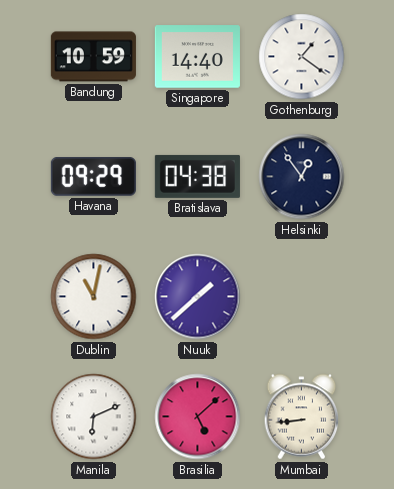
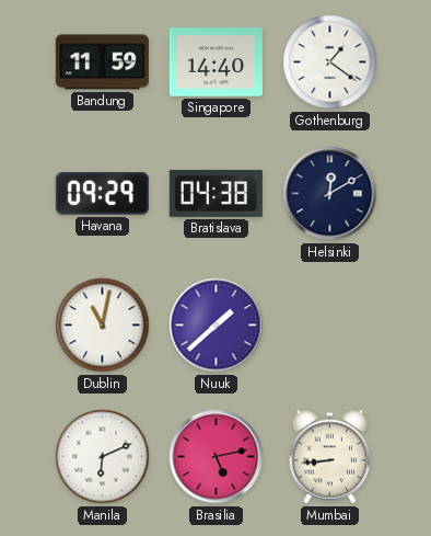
Bandung: 10:59 -> 11:59
Helsinki: 12:54 -> 12:10
Brasilia: 5:08 -> 5:13
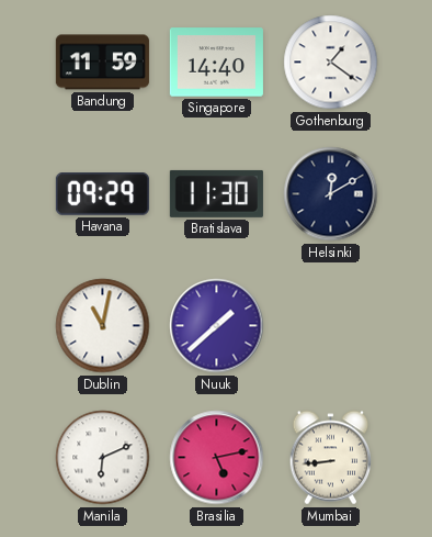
Bratislava: 04:38 -> 11:30
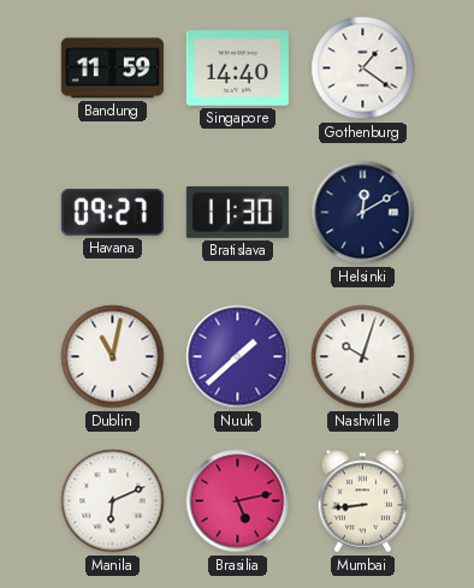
Havana: 09:29 -> 09:27
Nashville: none -> 10:03
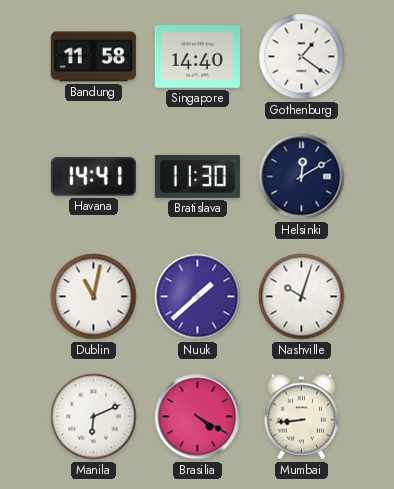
Bandung: 11:59 -> 11:58
Havana: 09:27 -> 14:41
Brasilia: 5:13 -> 4:20
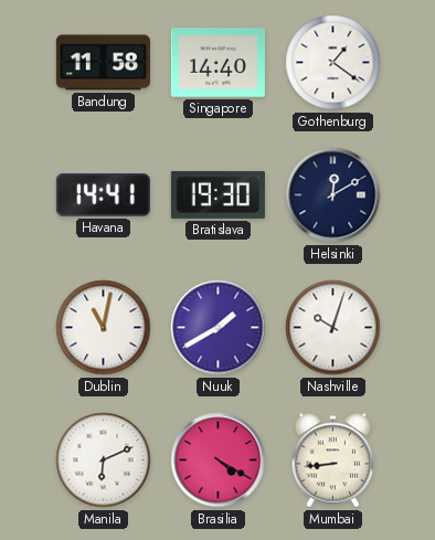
Bratislava: 11:30 -> 19:30
Nuuk: 1:38 -> 1:40
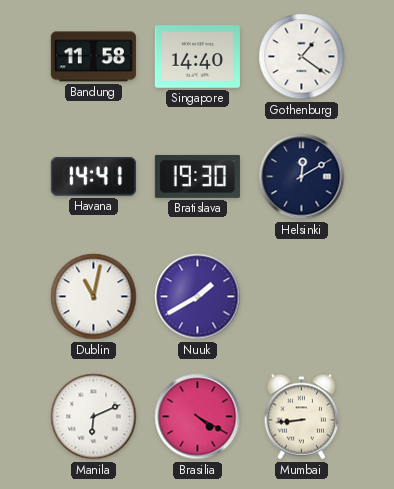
Nashville: 10:03 -> none
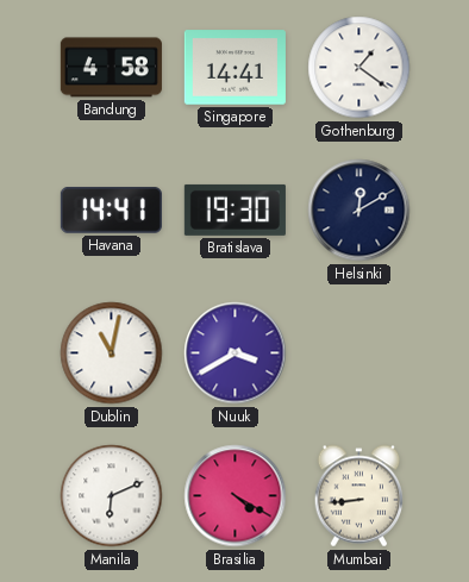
Bandung: 11:58 -> 4:58
Singapore: 14:40 -> 14:41
Nuuk: 1:40 -> 3:40
